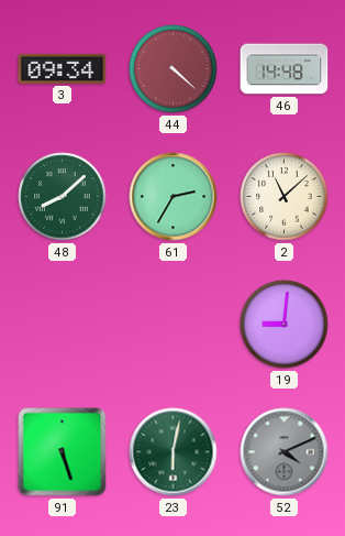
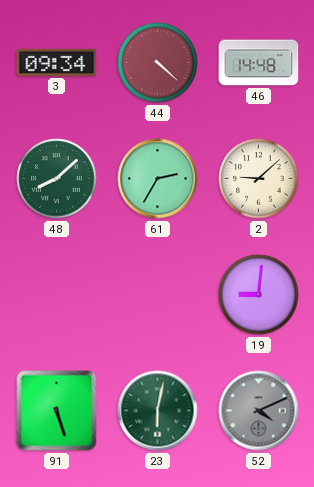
2: 11:08 -> 9:08
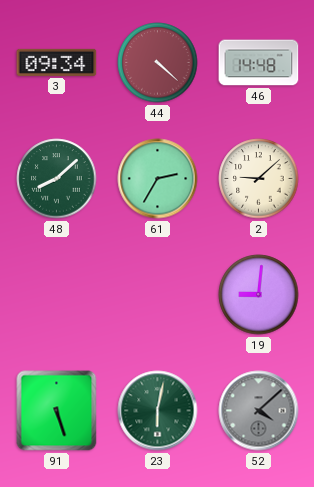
52: 4:11 -> 4:08
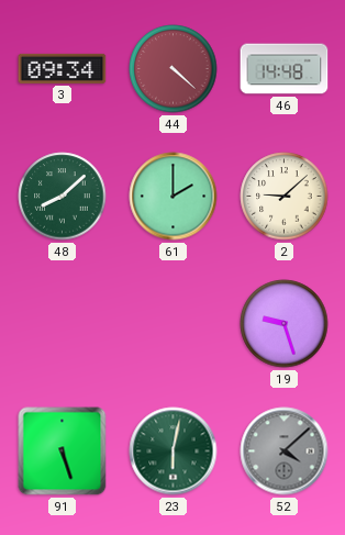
61: 2:35 -> 2:00
19: 9:01 -> 9:27
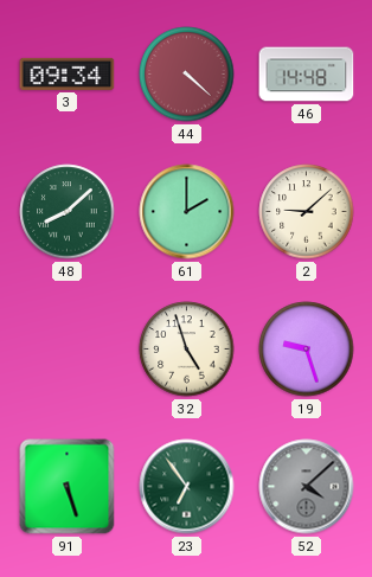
32: none -> 4:57
23: 6:02 -> 6:54
